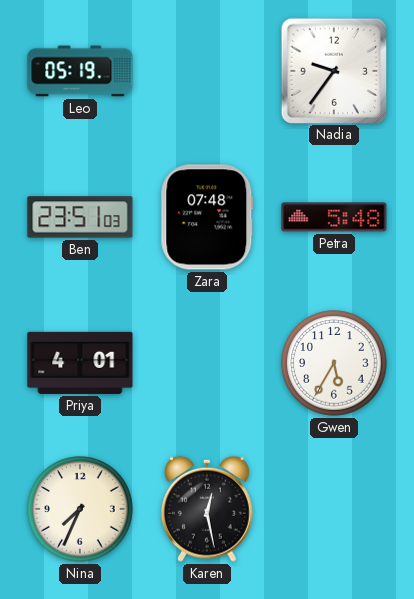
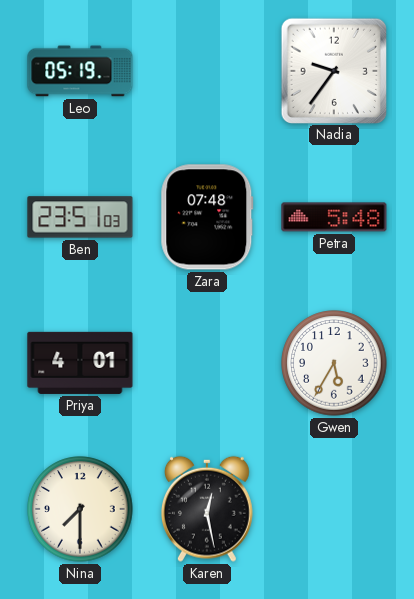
Nina: 7:34 -> 7:30
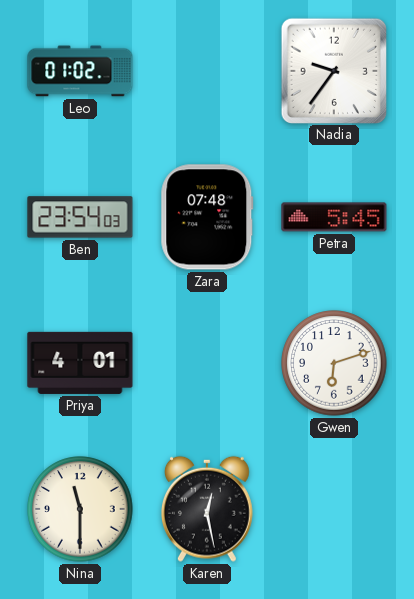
Leo: 05:19 -> 01:02
Ben: 23:51 -> 23:54
Petra: 5:48 -> 5:45
Gwen: 5:35 -> 6:12
Nina: 7:30 -> 11:30
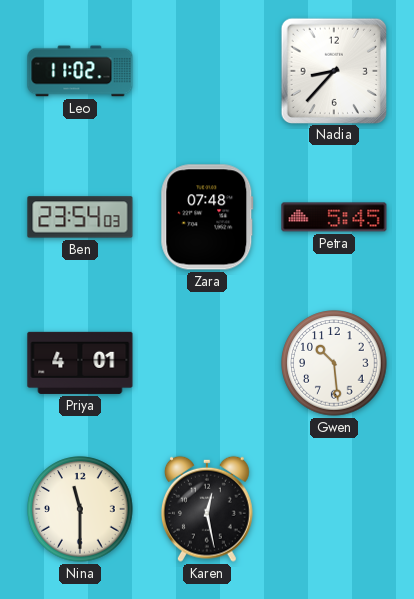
Leo: 01:02 -> 11:02
Nadia: 9:36 -> 8:37
Gwen: 6:12 -> 10:29
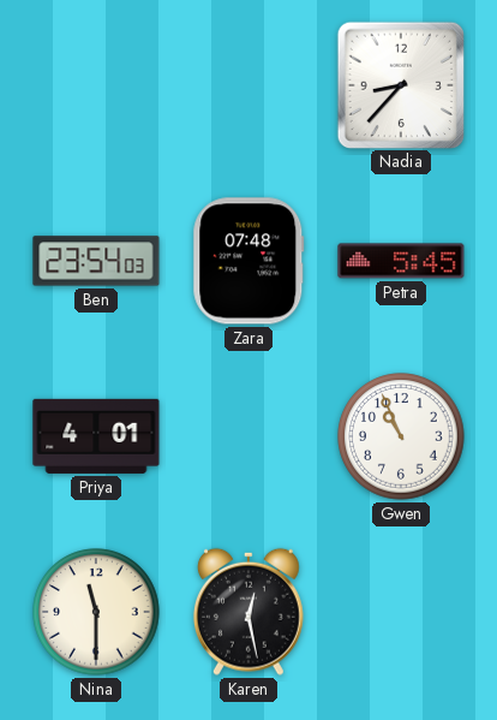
Leo: 11:02 -> none
Gwen: 10:29 -> 10:56
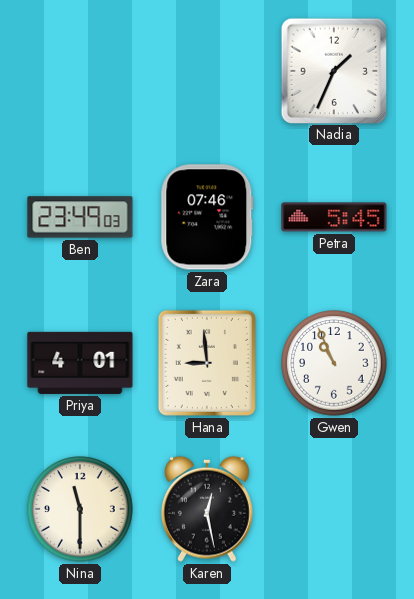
Nadia: 8:37 -> 1:34
Ben: 23:54 -> 23:49
Zara: 07:48 -> 07:46
Hana: none -> 8:59
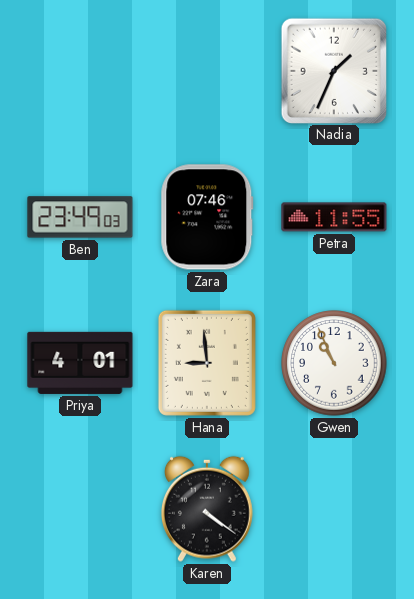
Petra: 5:45 -> 11:55
Nina: 11:30 -> none
Karen: 12:28 -> 4:21
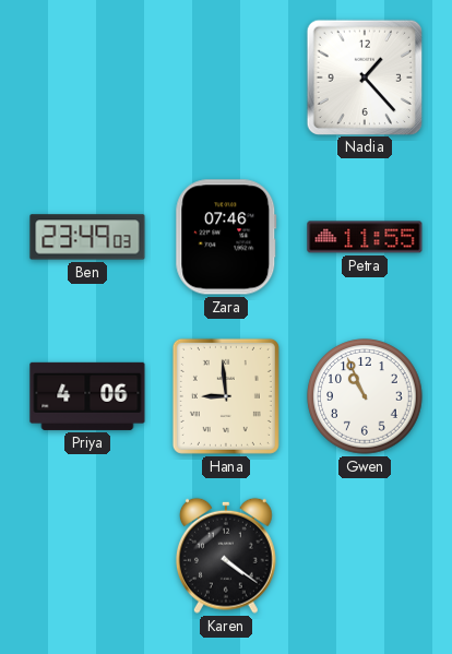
Nadia: 1:34 -> 1:23
Priya: 4:01 -> 4:06
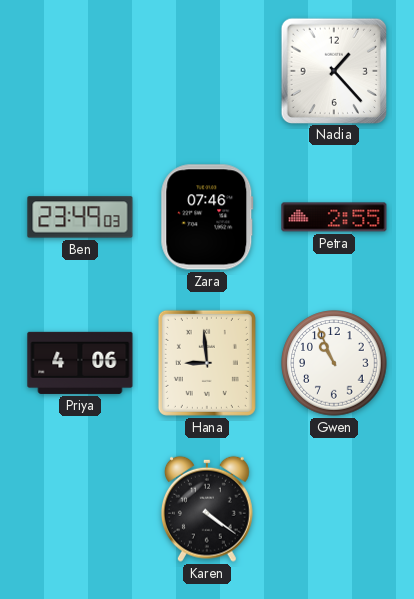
Petra: 11:55 -> 2:55
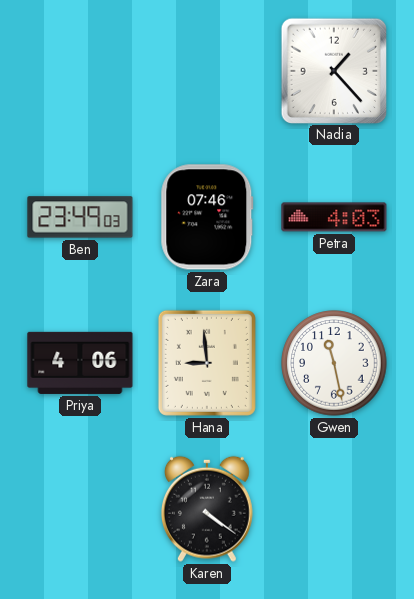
Petra: 2:55 -> 4:03
Gwen: 10:56 -> 11:28
